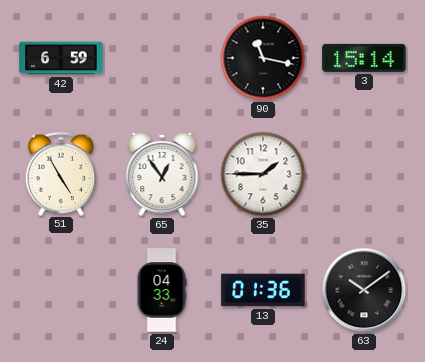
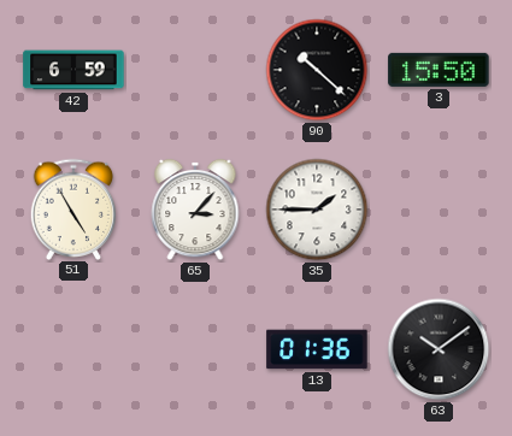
90: 11:17 -> 10:22
3: 15:14 -> 15:50
65: 12:54 -> 3:07
24: 04:33 -> none
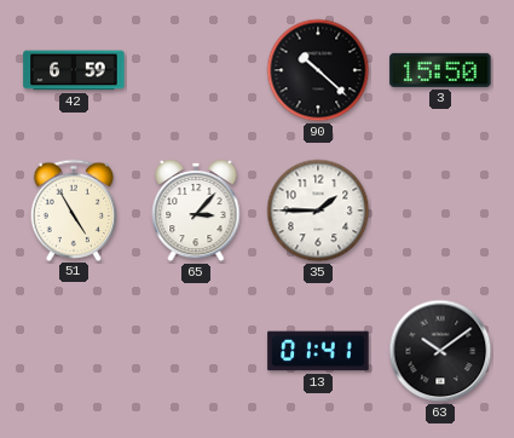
13: 01:36 -> 01:41
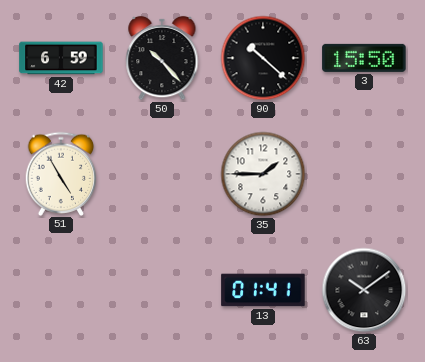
50: none -> 10:23
65: 3:07 -> none
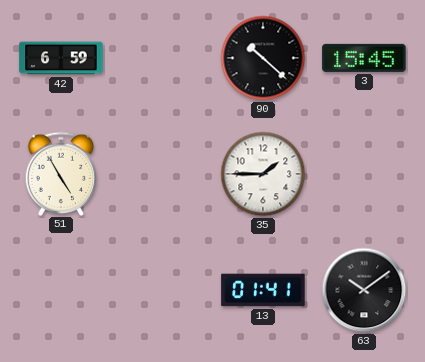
50: 10:23 -> none
3: 15:50 -> 15:45
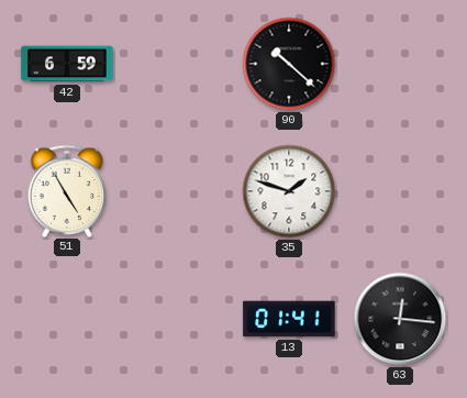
3: 15:45 -> none
35: 1:45 -> 1:48
63: 10:09 -> 12:16
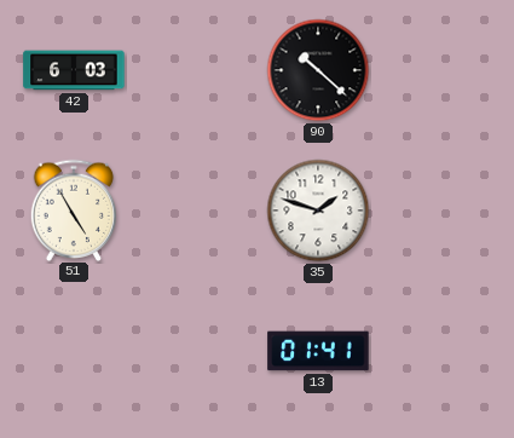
42: 6:59 -> 6:03
63: 12:16 -> none
